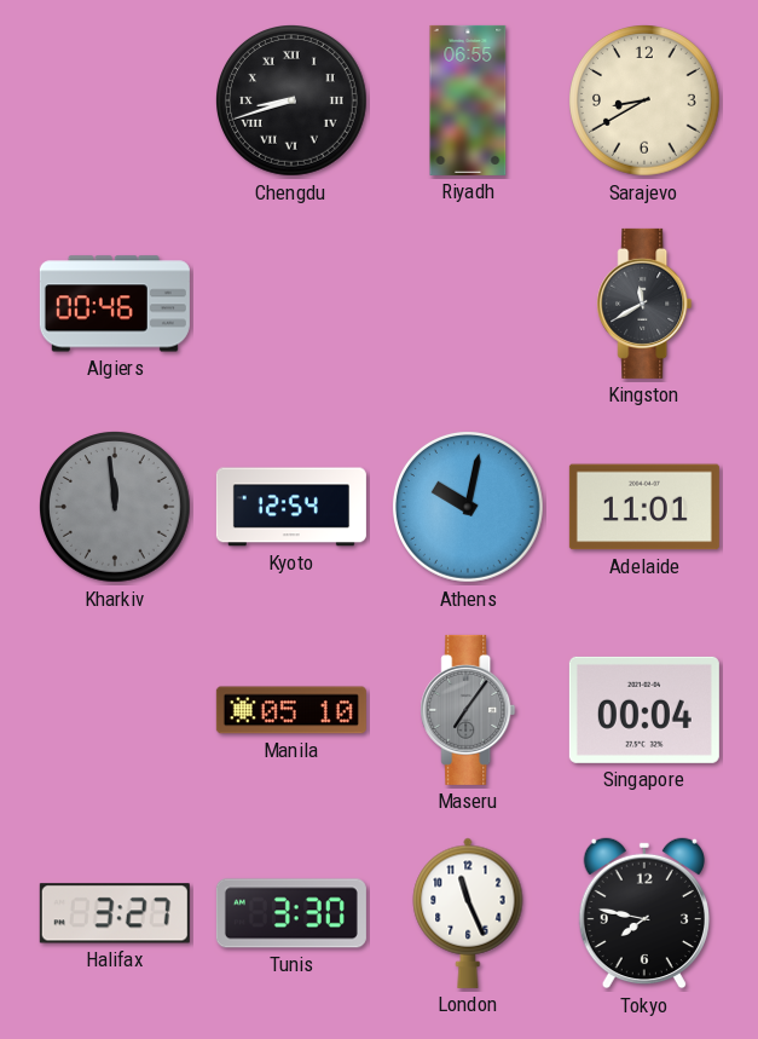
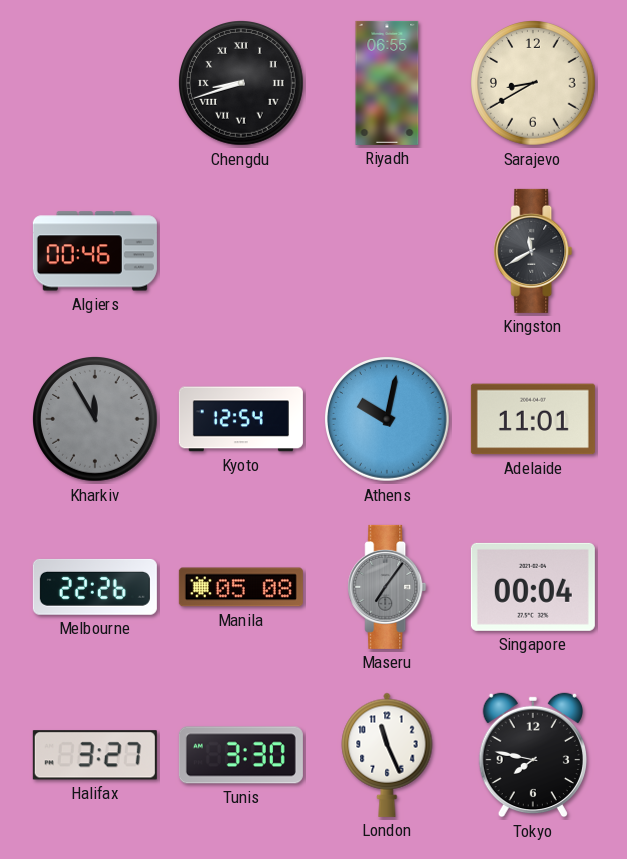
Kharkiv: 11:59 -> 11:55
Melbourne: none -> 22:26
Manila: 05:10 -> 05:08
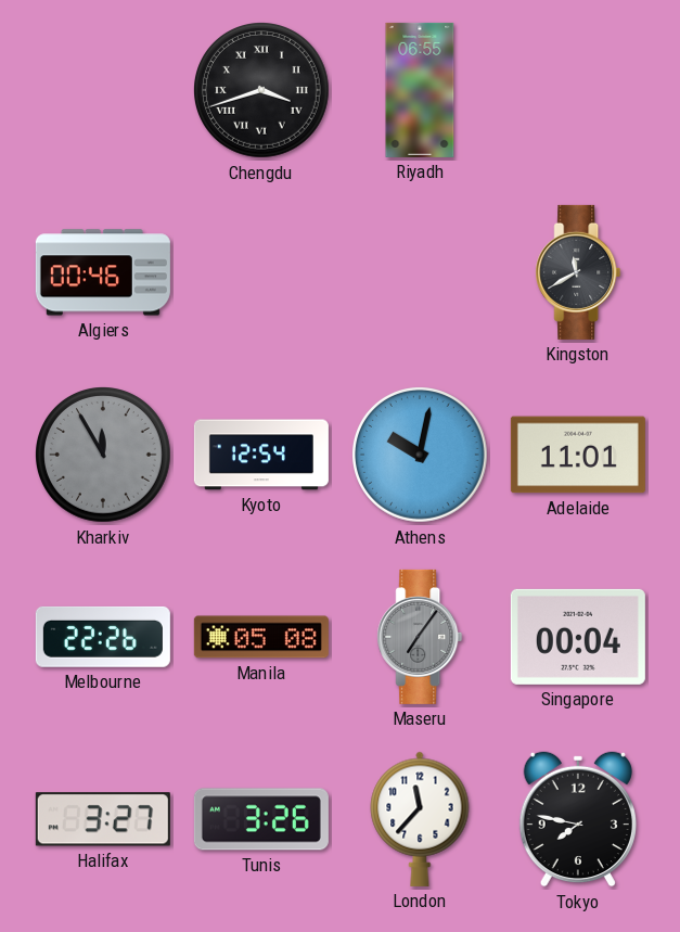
Chengdu: 8:42 -> 3:42
Sarajevo: 8:40 -> none
Tunis: 3:30 -> 3:26
London: 11:26 -> 11:37
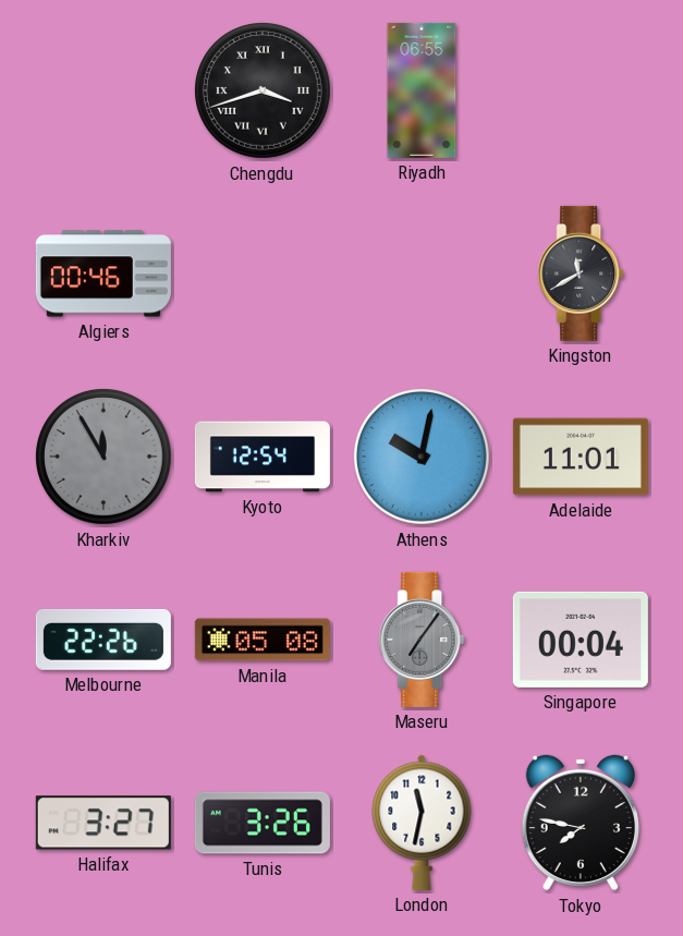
London: 11:37 -> 11:32
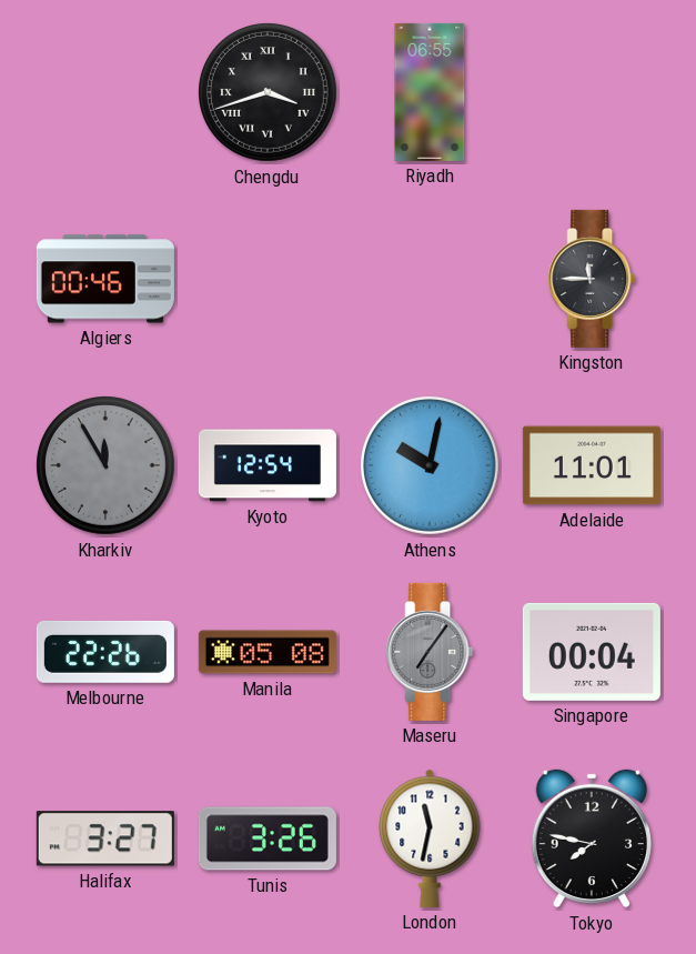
Kingston: 11:40 -> 11:45
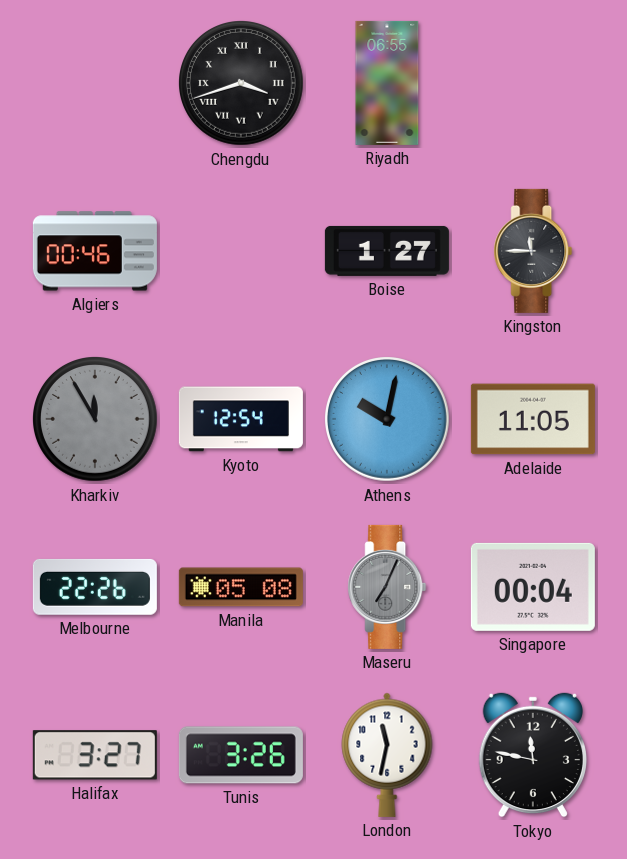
Boise: none -> 1:27
Adelaide: 11:01 -> 11:05
Maseru: 7:06 -> 7:04
Tokyo: 7:47 -> 11:47
